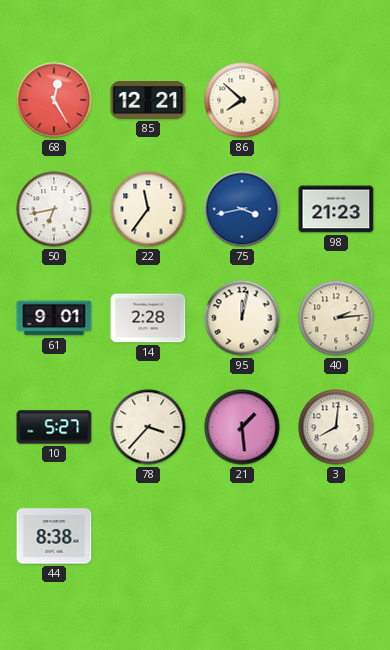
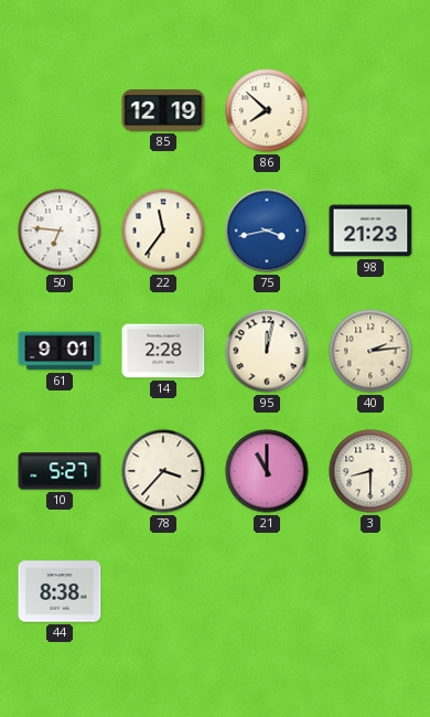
68: 12:25 -> none
85: 12:21 -> 12:19
50: 6:43 -> 6:46
21: 1:29 -> 11:00
3: 8:01 -> 8:30
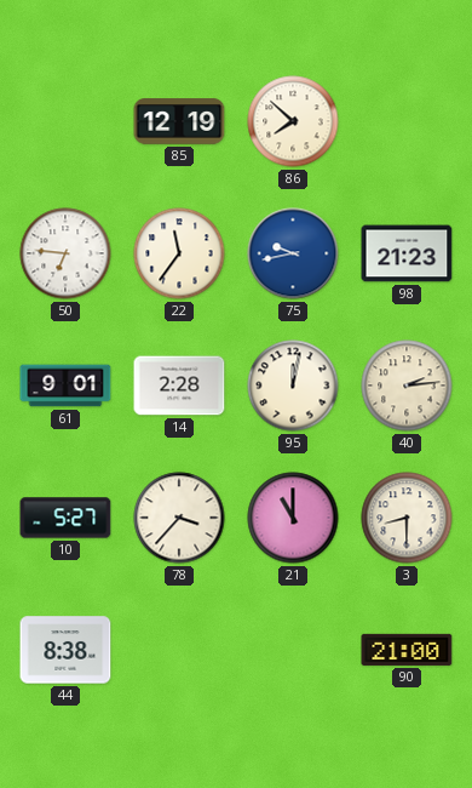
75: 3:43 -> 9:43
90: none -> 21:00
